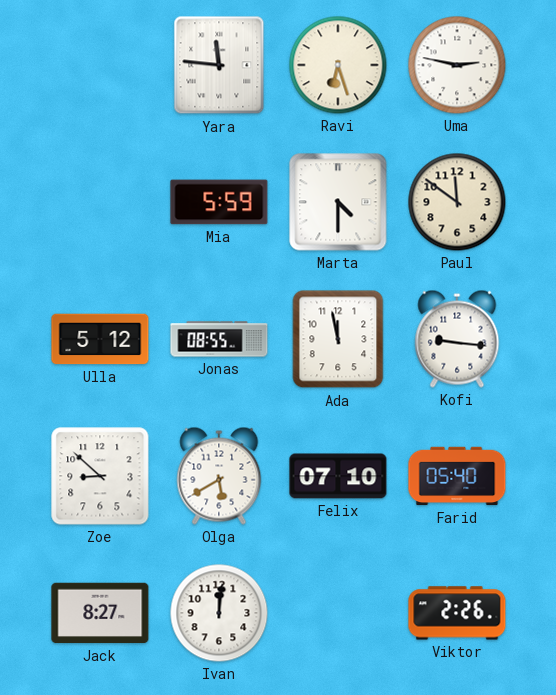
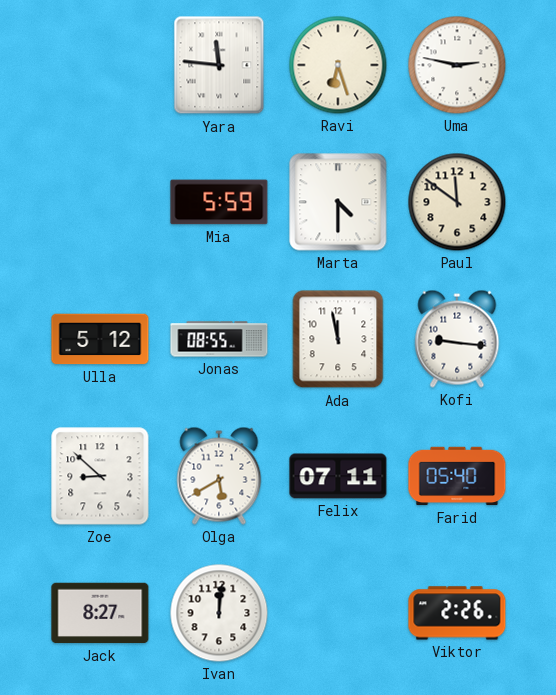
Felix: 07:10 -> 07:11
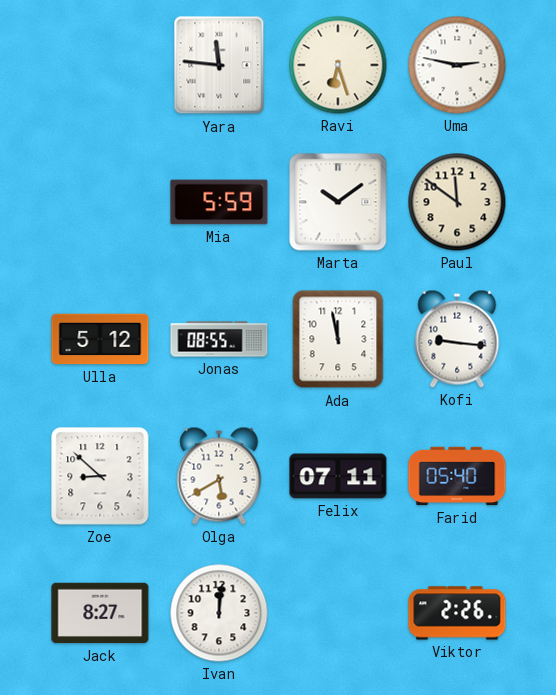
Marta: 4:30 -> 10:09
